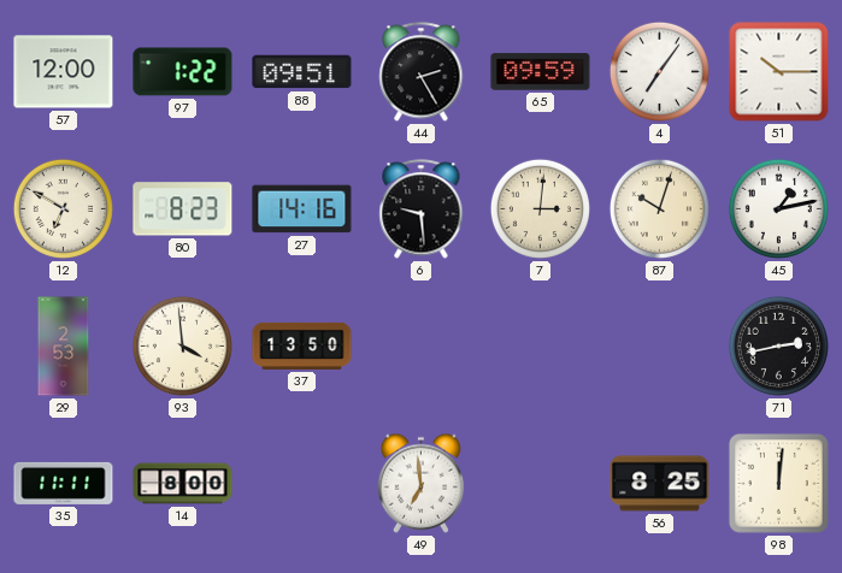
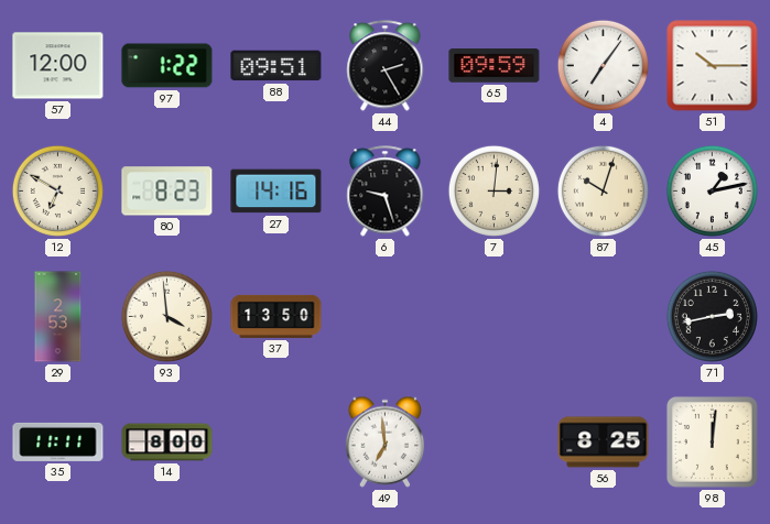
6: 9:29 -> 9:27
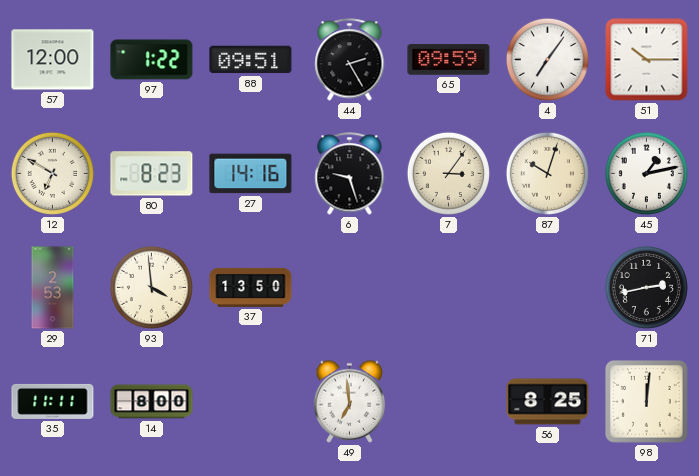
7: 3:01 -> 3:06
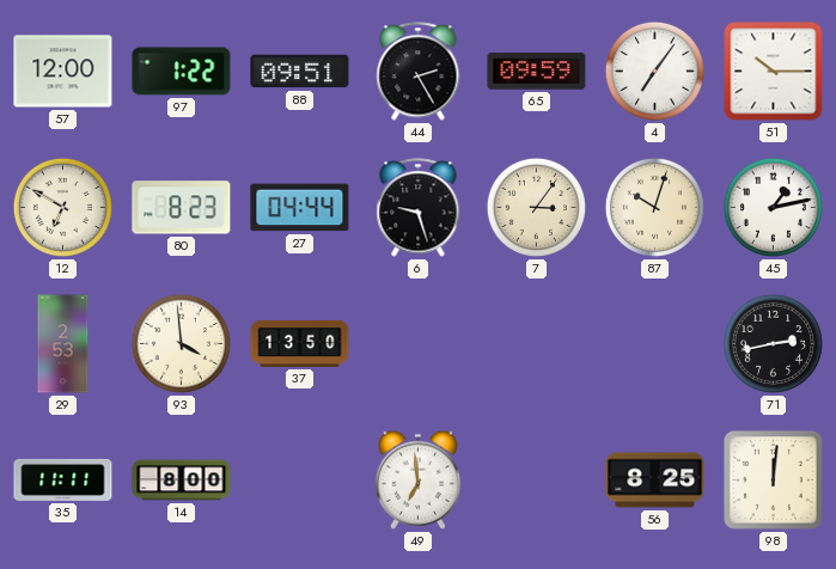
27: 14:16 -> 04:44
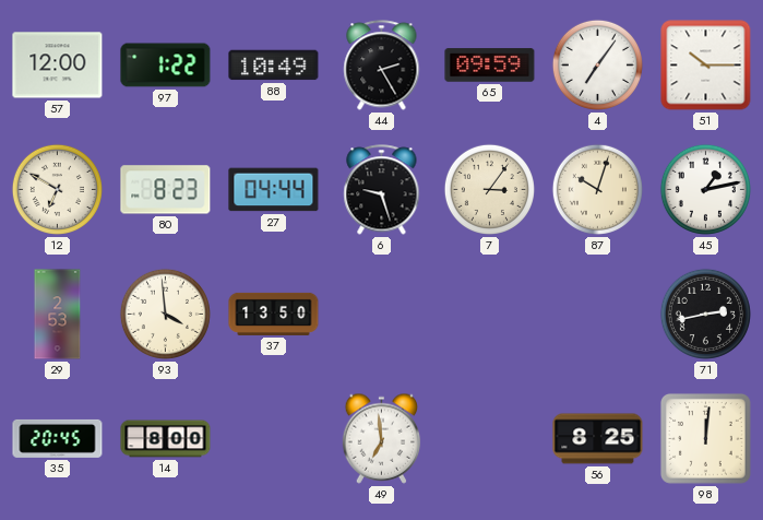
88: 09:51 -> 10:49
35: 11:11 -> 20:45
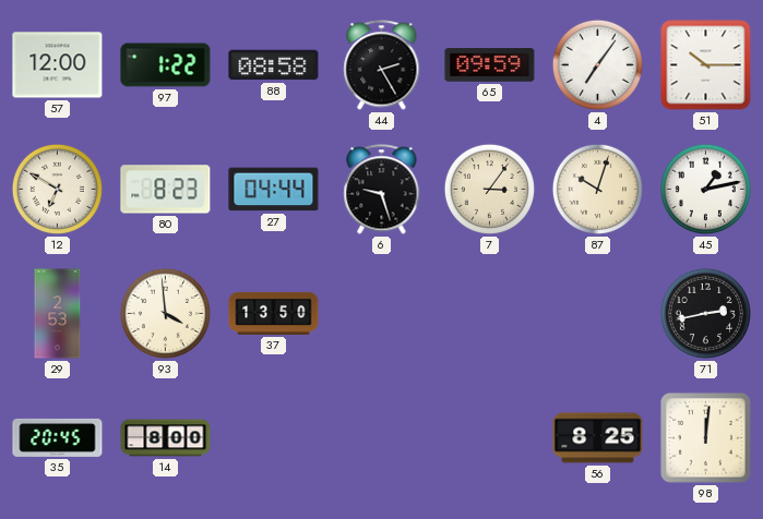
88: 10:49 -> 08:58
49: 6:59 -> none
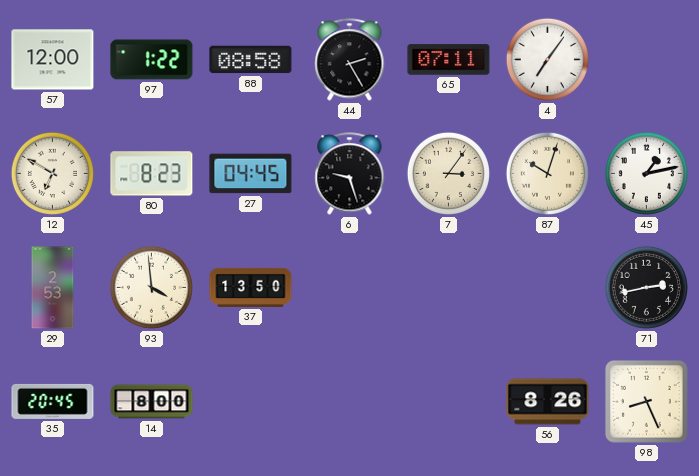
65: 09:59 -> 07:11
51: 10:15 -> none
27: 04:44 -> 04:45
56: 8:25 -> 8:26
98: 12:01 -> 8:26
